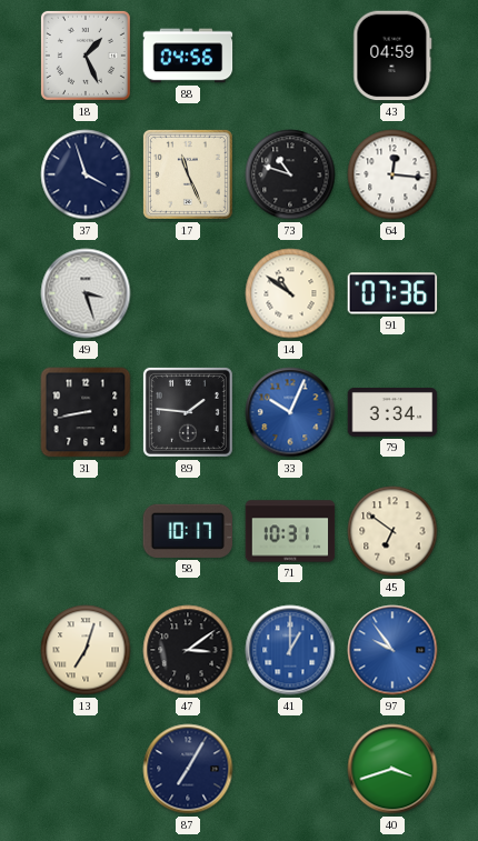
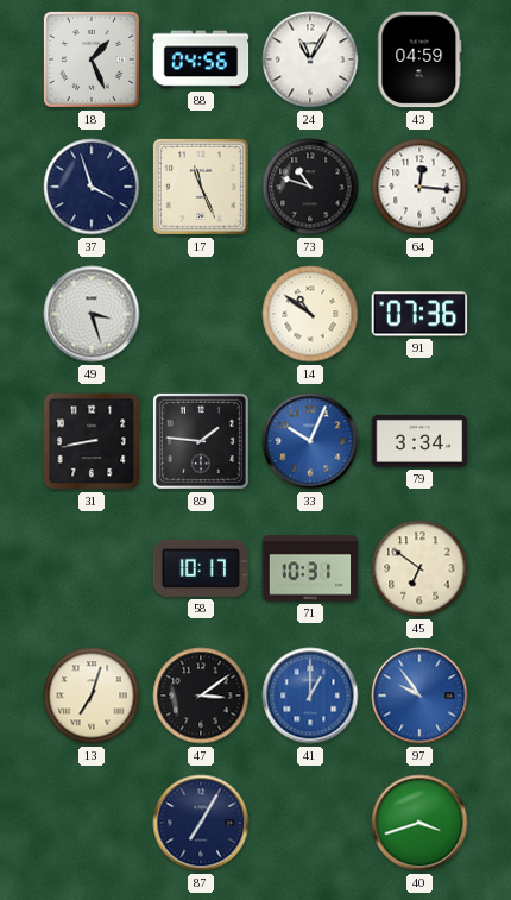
24: none -> 11:05
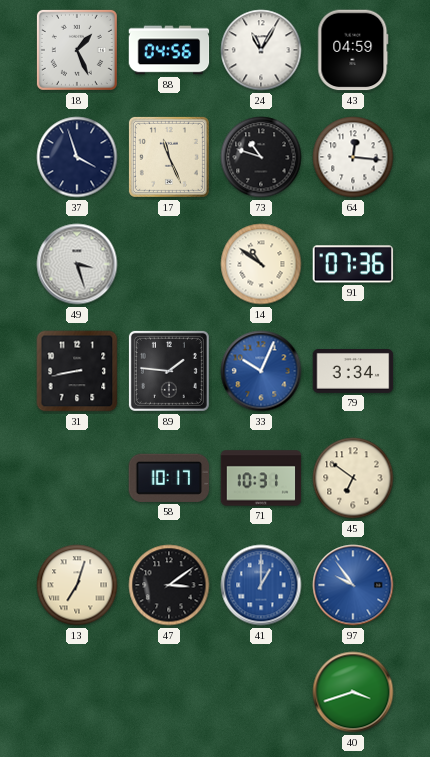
87: 7:05 -> none
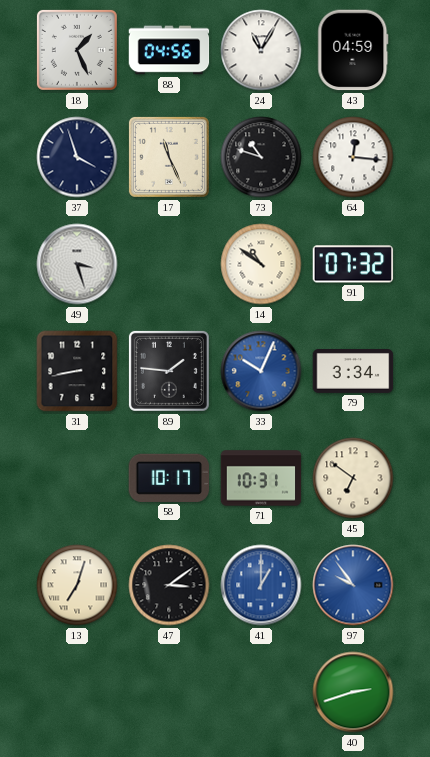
91: 07:36 -> 07:32
40: 3:42 -> 2:42
